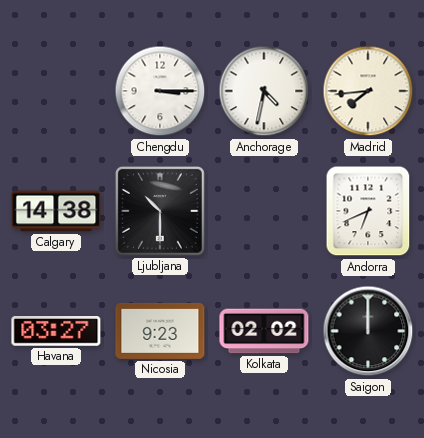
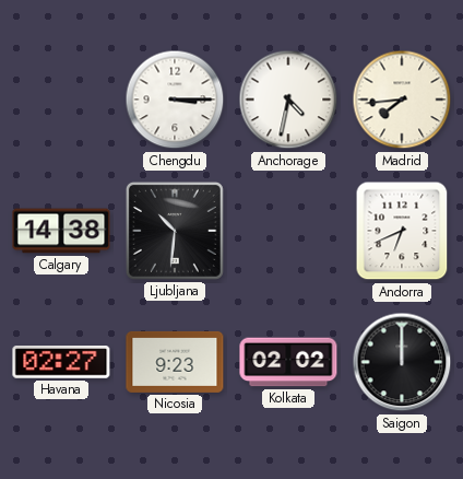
Ljubljana: 10:30 -> 10:31
Havana: 03:27 -> 02:27
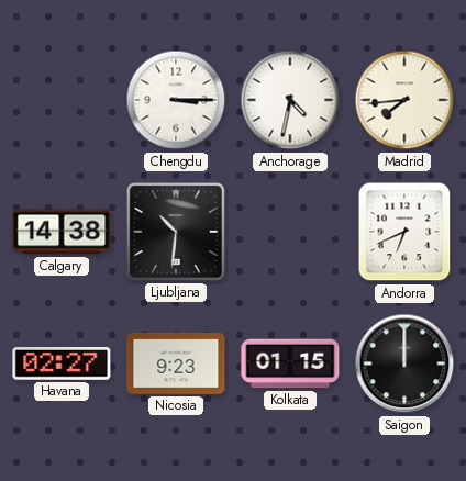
Kolkata: 02:02 -> 01:15
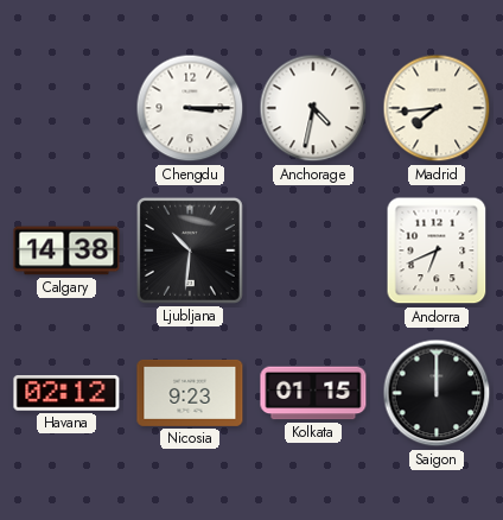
Havana: 02:27 -> 02:12
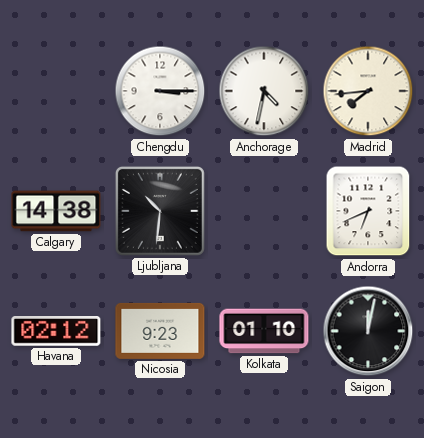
Kolkata: 01:15 -> 01:10
Saigon: 12:00 -> 12:02
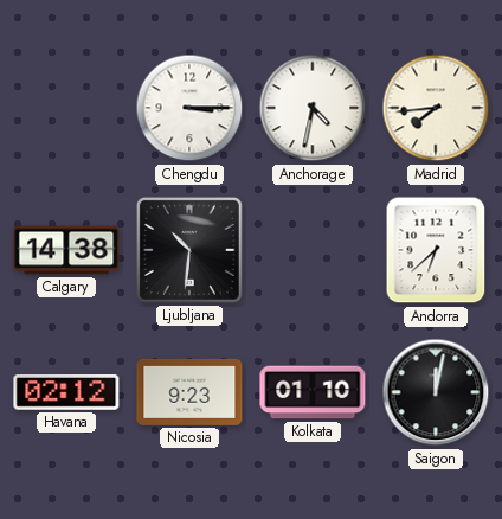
Andorra: 6:41 -> 6:38
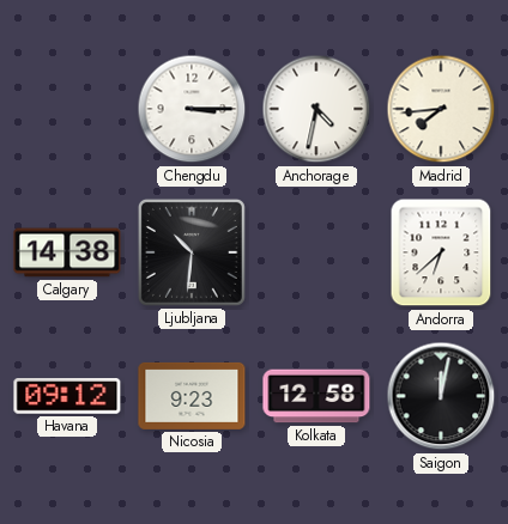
Havana: 02:12 -> 09:12
Kolkata: 01:10 -> 12:58
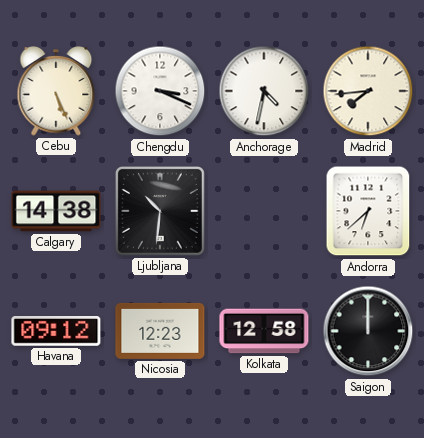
Cebu: none -> 5:26
Chengdu: 3:15 -> 3:19
Nicosia: 9:23 -> 12:23
Saigon: 12:02 -> 12:00
